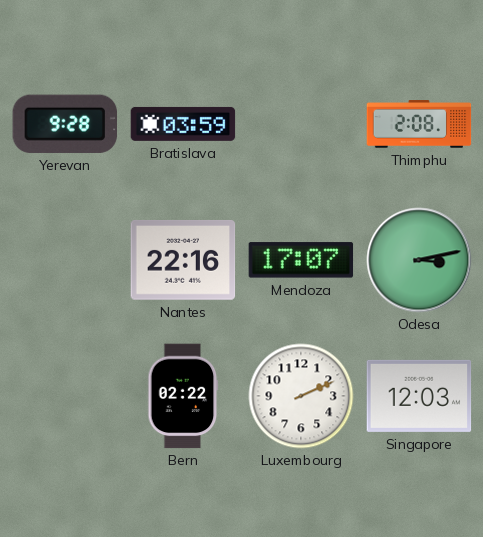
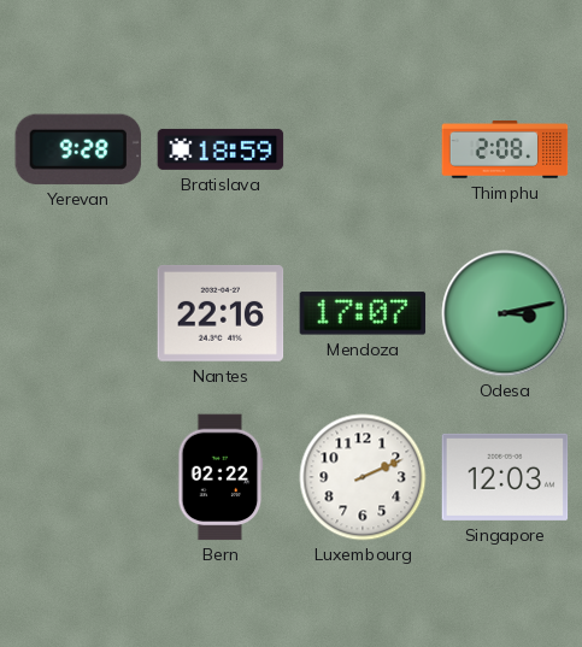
Bratislava: 03:59 -> 18:59
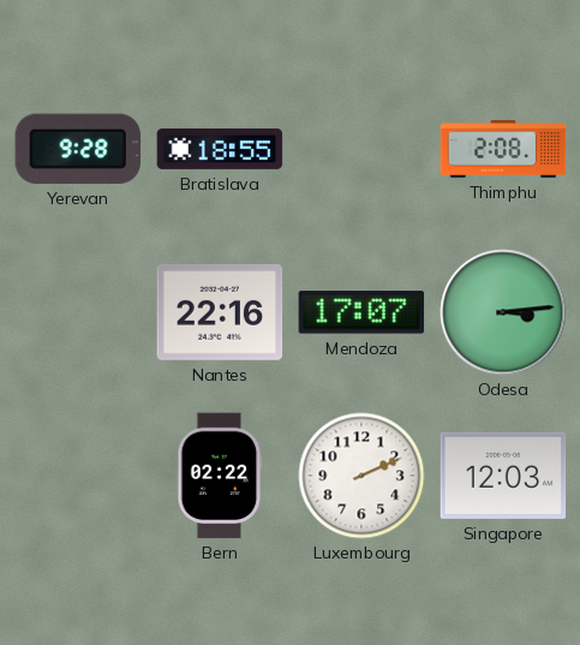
Bratislava: 18:59 -> 18:55
Odesa: 3:13 -> 3:14
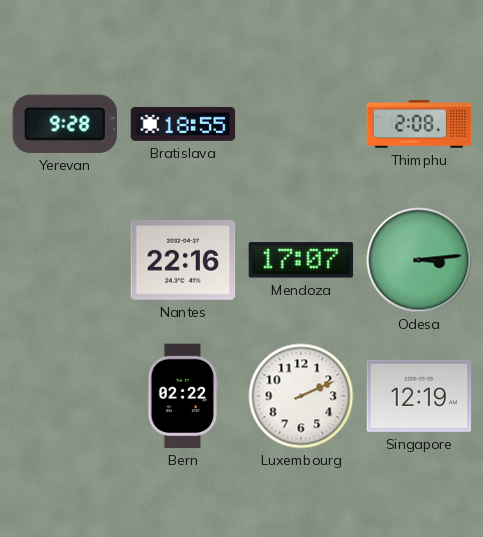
Singapore: 12:03 -> 12:19
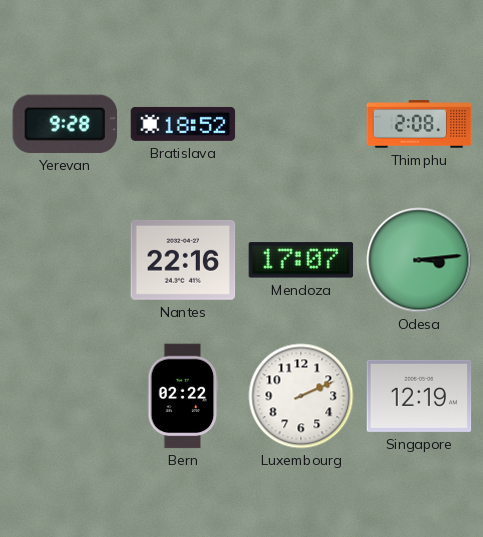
Bratislava: 18:55 -> 18:52
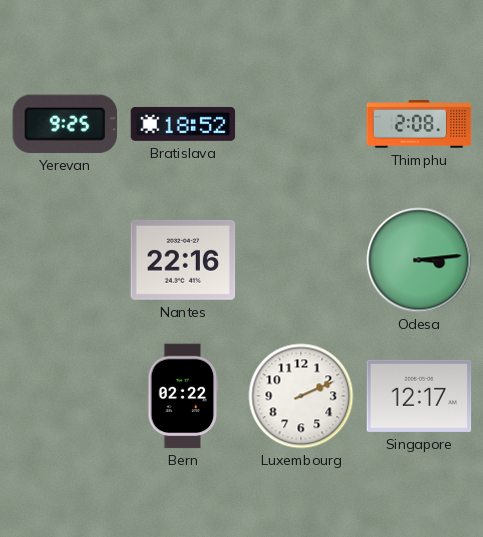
Yerevan: 9:28 -> 9:25
Mendoza: 17:07 -> none
Singapore: 12:19 -> 12:17
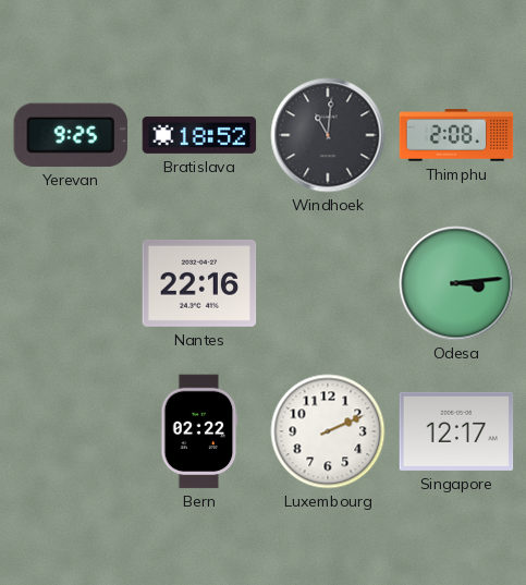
Windhoek: none -> 11:01
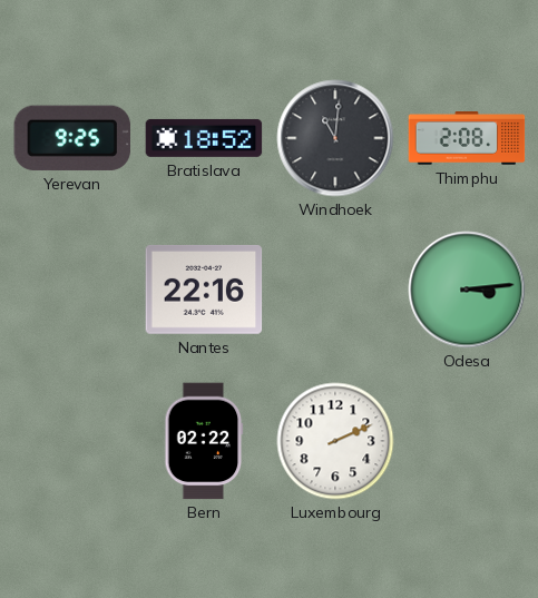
Singapore: 12:17 -> none
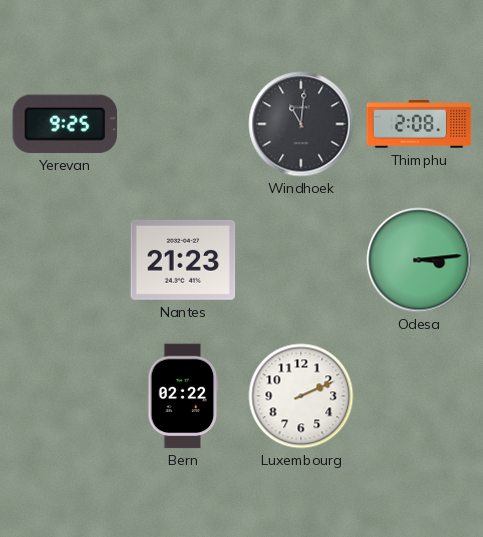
Bratislava: 18:52 -> none
Nantes: 22:16 -> 21:23
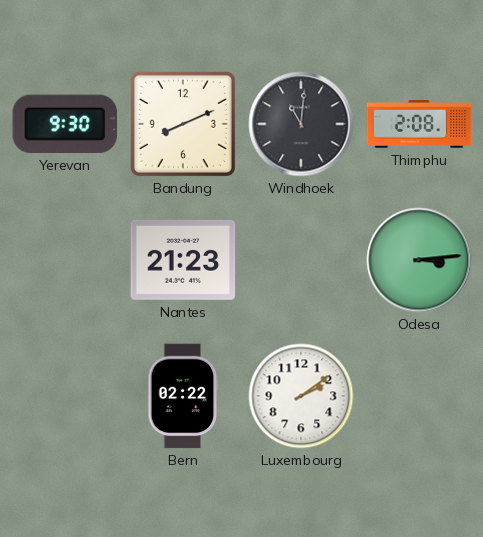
Yerevan: 9:25 -> 9:30
Bandung: none -> 8:11
Luxembourg: 2:11 -> 2:09
